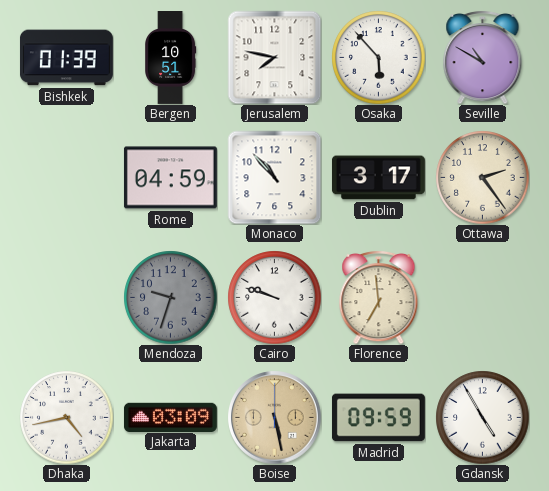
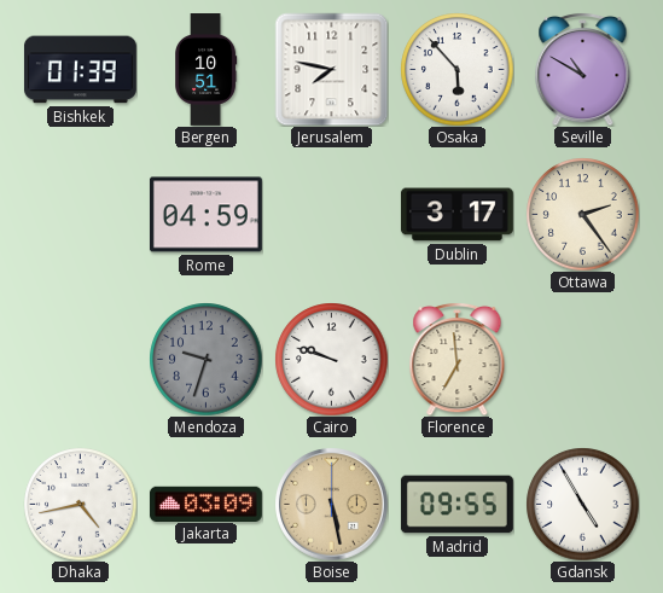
Monaco: 10:53 -> none
Madrid: 09:59 -> 09:55
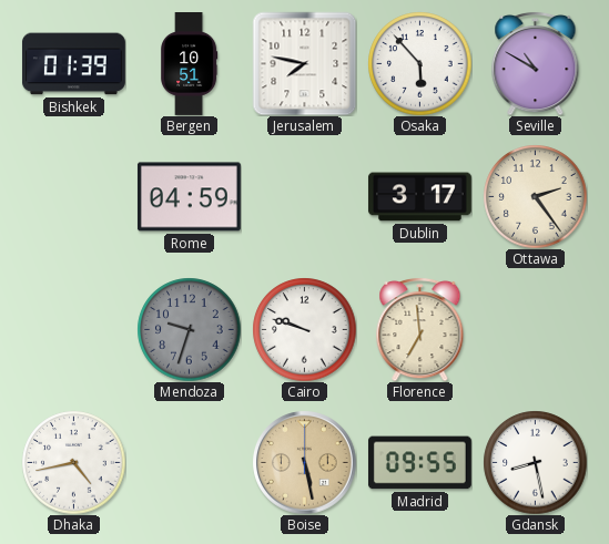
Jakarta: 03:09 -> none
Gdansk: 4:55 -> 8:28
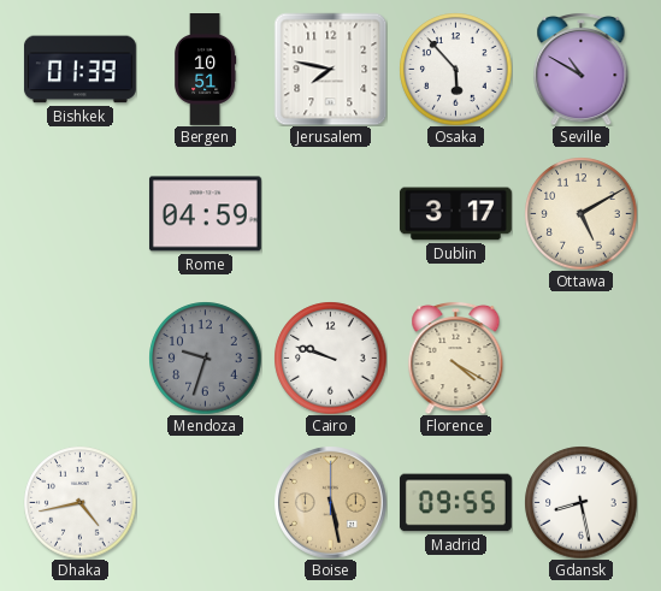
Ottawa: 2:24 -> 5:10
Florence: 6:59 -> 4:20
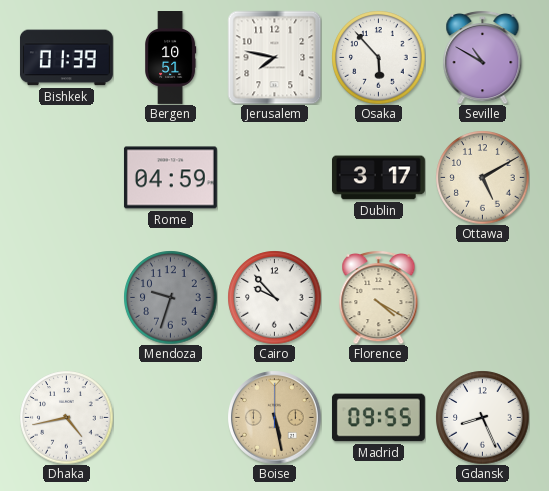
Cairo: 9:48 -> 9:53
Gdansk: 8:28 -> 8:26
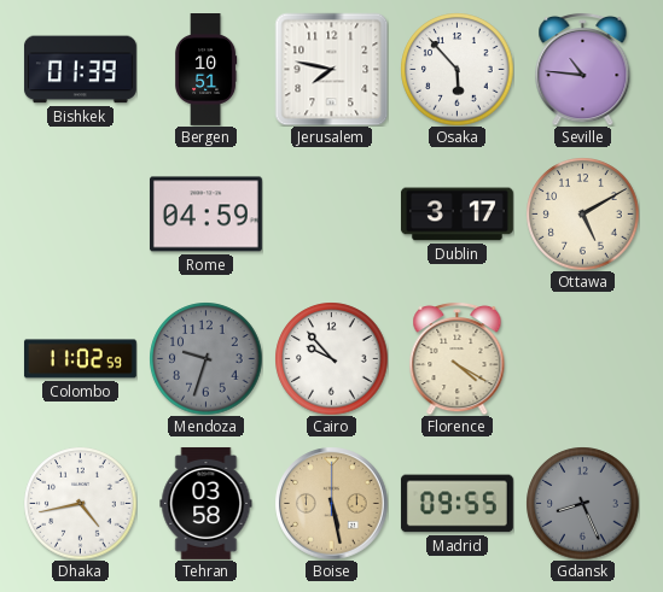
Seville: 10:50 -> 10:46
Colombo: none -> 11:02
Tehran: none -> 03:58
Gdansk dial: white -> grey
